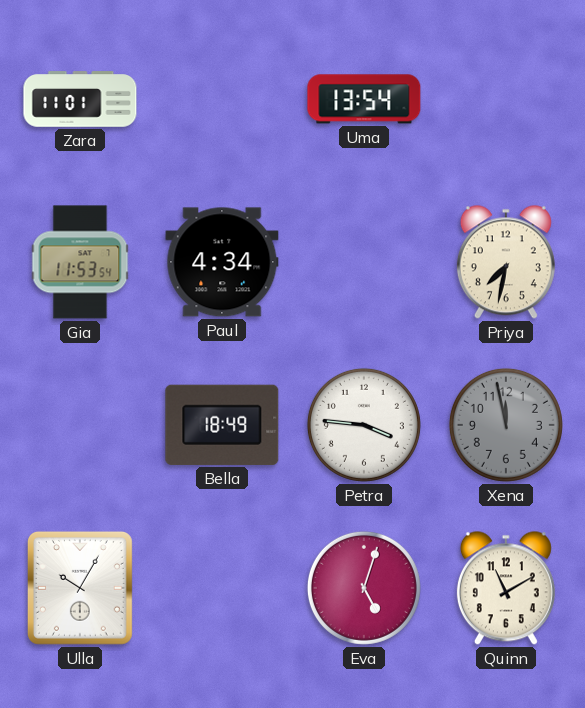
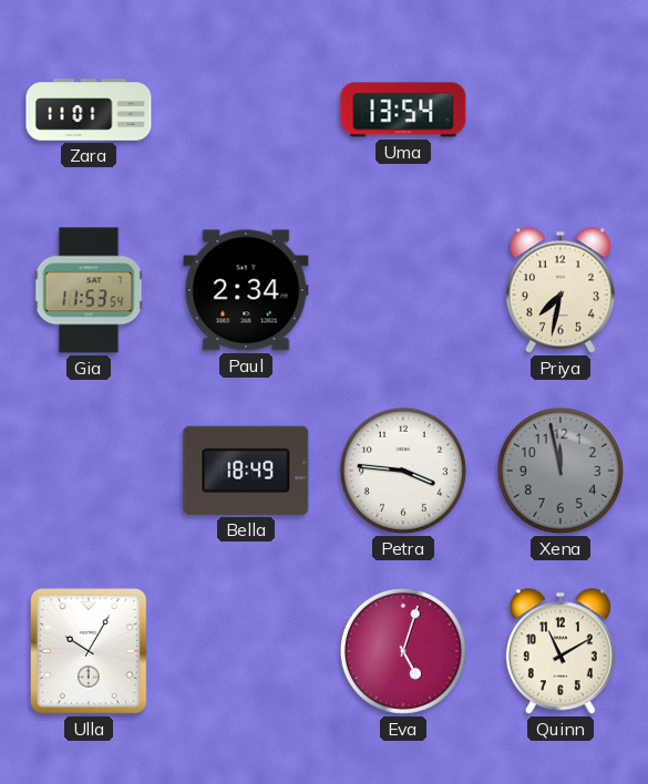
Paul: 4:34 -> 2:34
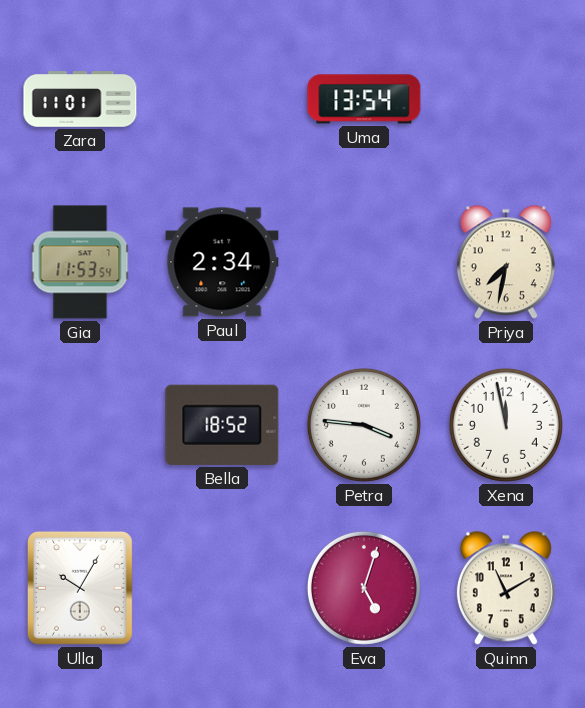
Bella: 18:49 -> 18:52
Xena dial: grey -> white
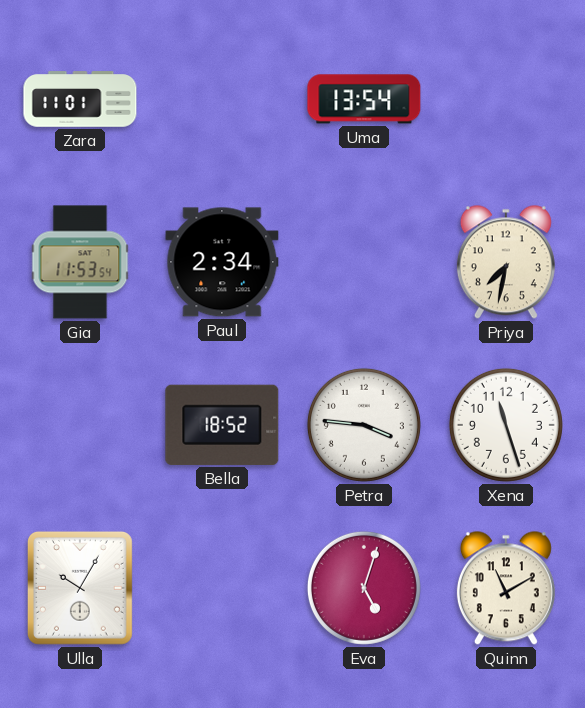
Xena: 11:58 -> 11:27
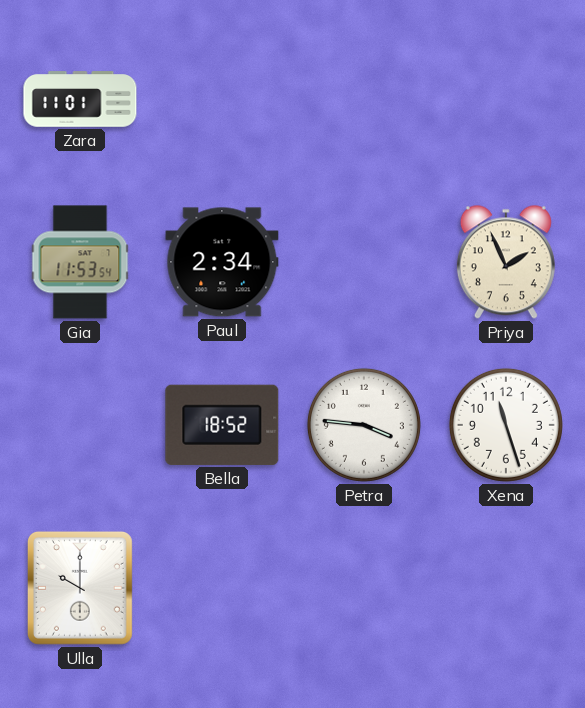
Uma: 13:54 -> none
Priya: 7:32 -> 1:56
Ulla: 10:05 -> 10:00
Eva: 5:03 -> none
Quinn: 11:10 -> none
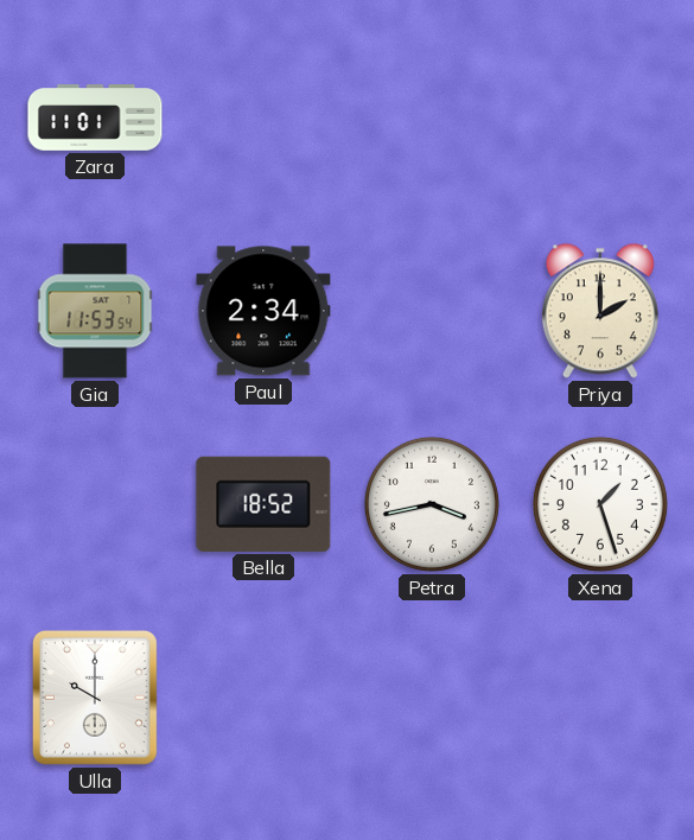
Priya: 1:56 -> 2:00
Petra: 3:46 -> 3:43
Xena: 11:27 -> 1:27
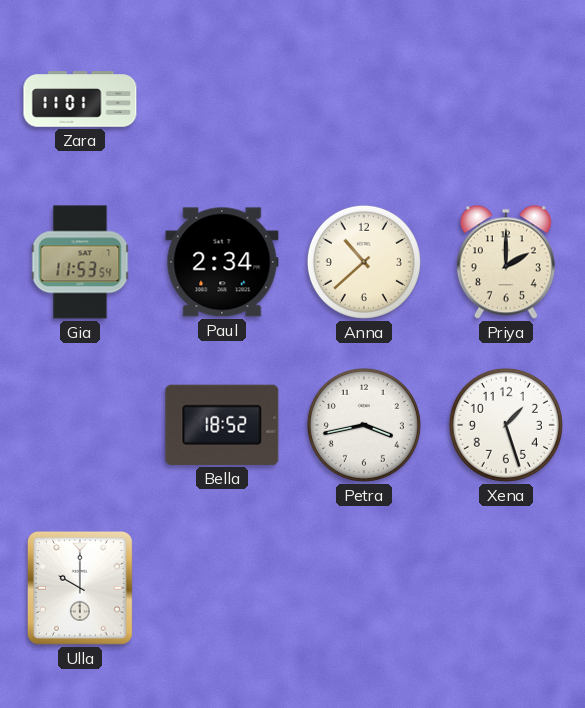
Anna: none -> 10:38
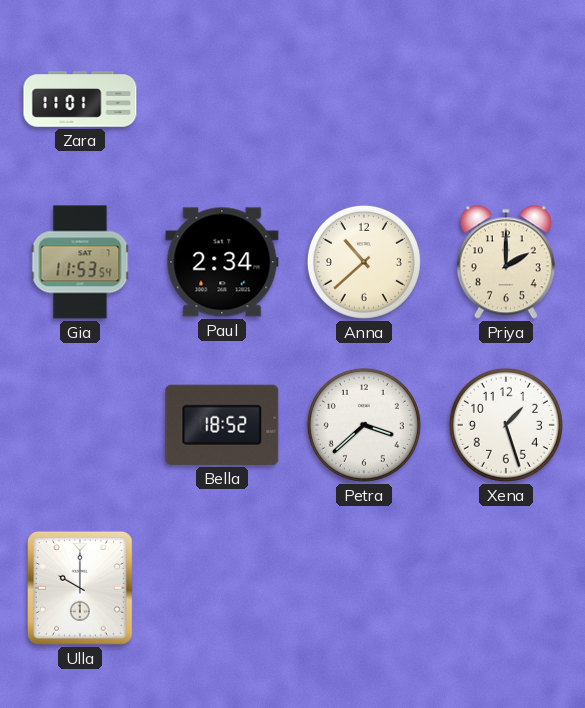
Petra: 3:43 -> 3:38
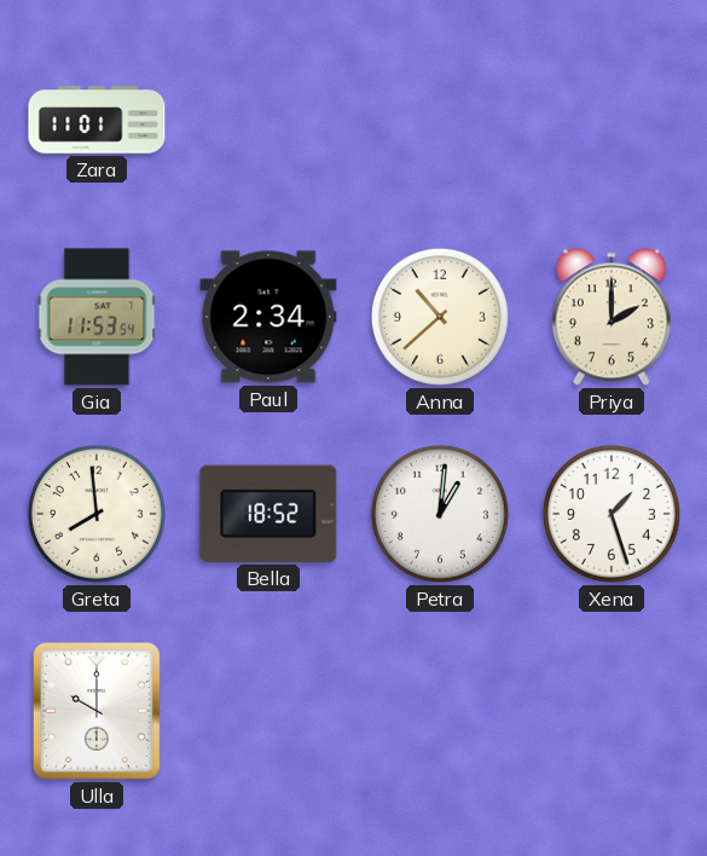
Greta: none -> 7:59
Petra: 3:38 -> 1:01
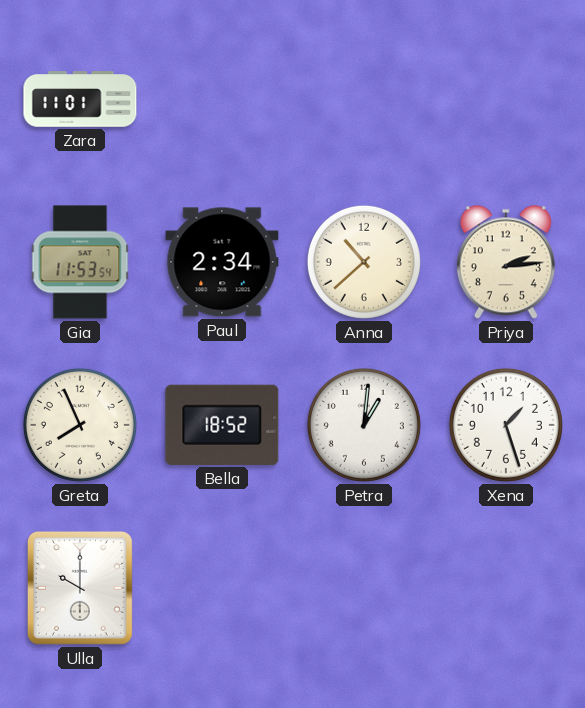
Priya: 2:00 -> 2:14
Greta: 7:59 -> 7:56
